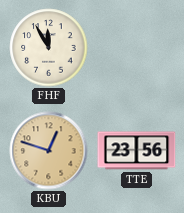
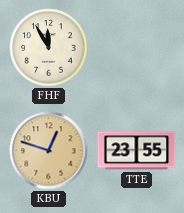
TTE: 23:56 -> 23:55
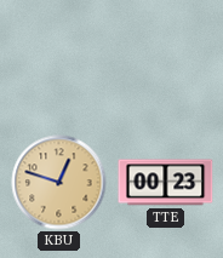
FHF: 11:55 -> none
TTE: 23:55 -> 00:23
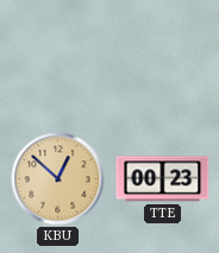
KBU: 12:48 -> 12:52
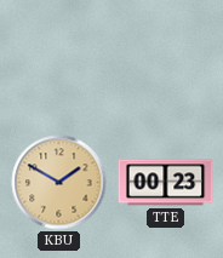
KBU: 12:52 -> 1:50
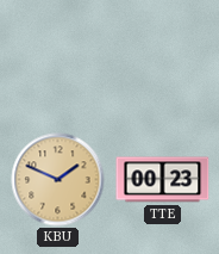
KBU: 1:50 -> 1:49
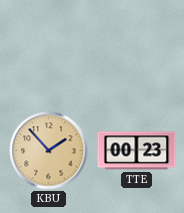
KBU: 1:49 -> 1:53
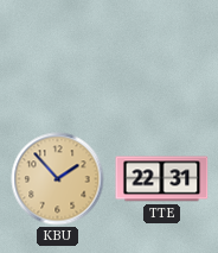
TTE: 00:23 -> 22:31
